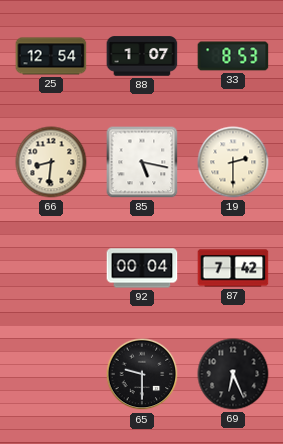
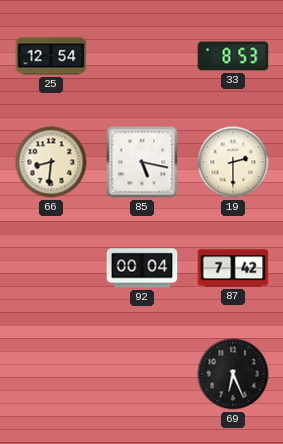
88: 1:07 -> none
65: 9:30 -> none
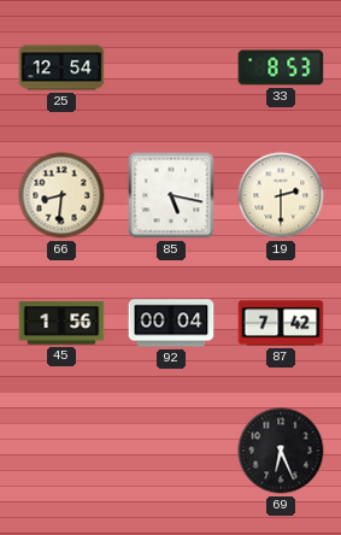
45: none -> 1:56
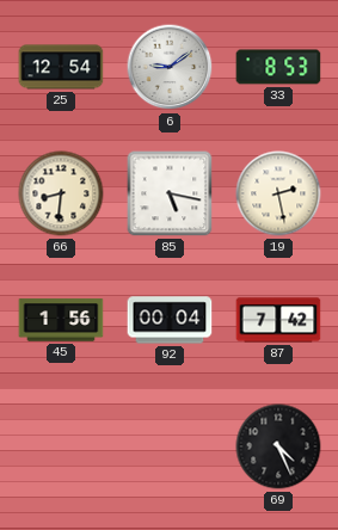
6: none -> 9:09
19: 2:30 -> 2:28
69: 6:26 -> 4:26
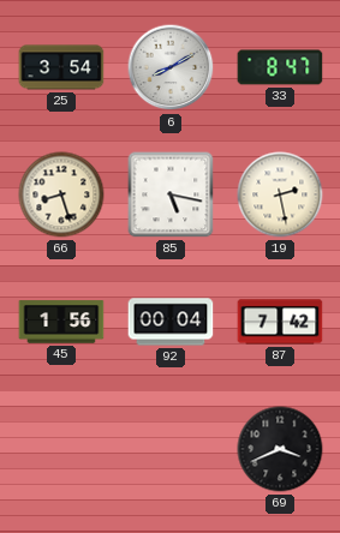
25: 12:54 -> 3:54
6: 9:09 -> 8:10
33: 8:53 -> 8:47
66: 8:31 -> 8:27
69: 4:26 -> 3:41
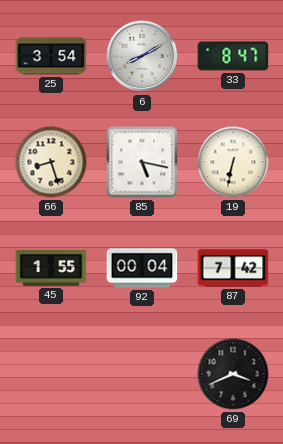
19: 2:28 -> 6:32
45: 1:56 -> 1:55
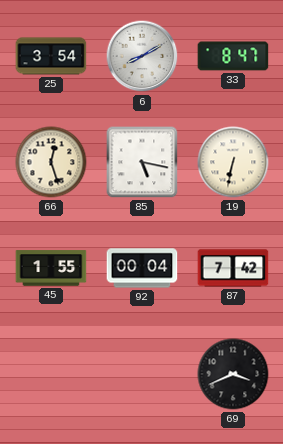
66: 8:27 -> 12:27
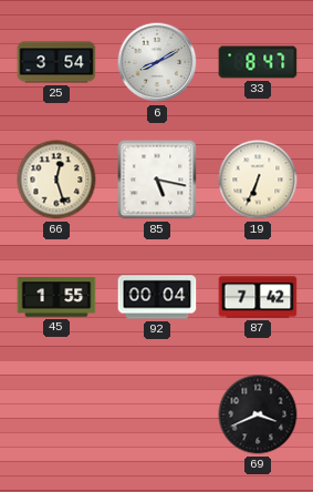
19: 6:32 -> 6:34
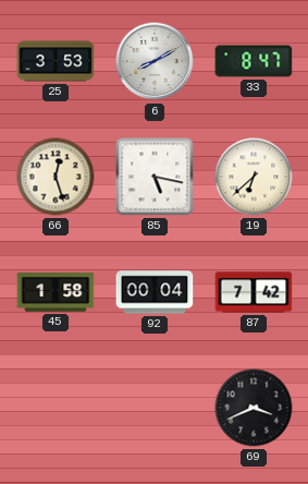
25: 3:54 -> 3:53
19: 6:34 -> 6:38
45: 1:55 -> 1:58
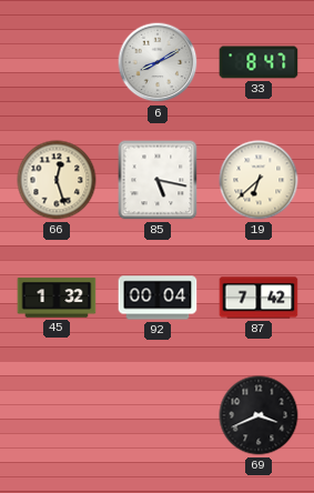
25: 3:53 -> none
45: 1:58 -> 1:32
